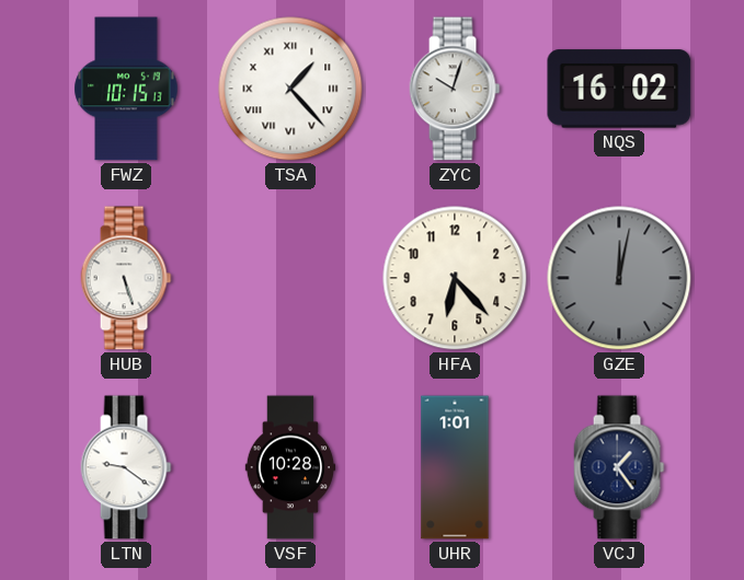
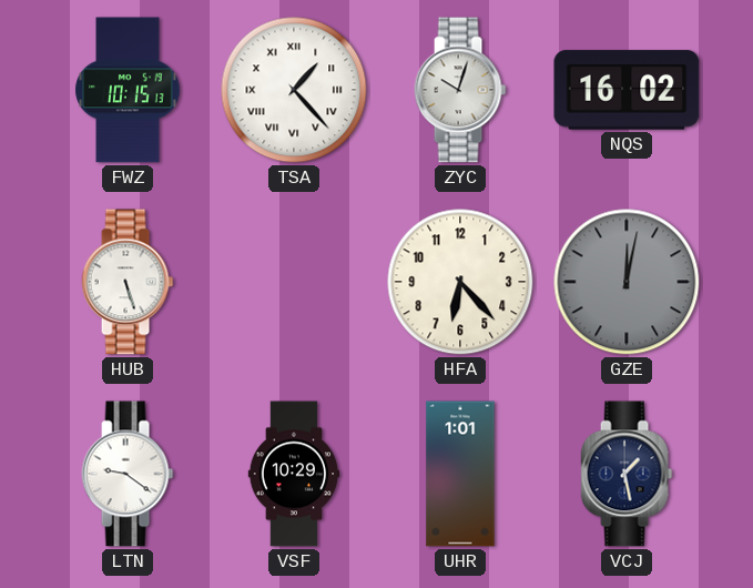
VSF: 10:28 -> 10:29
VCJ: 1:24 -> 1:28
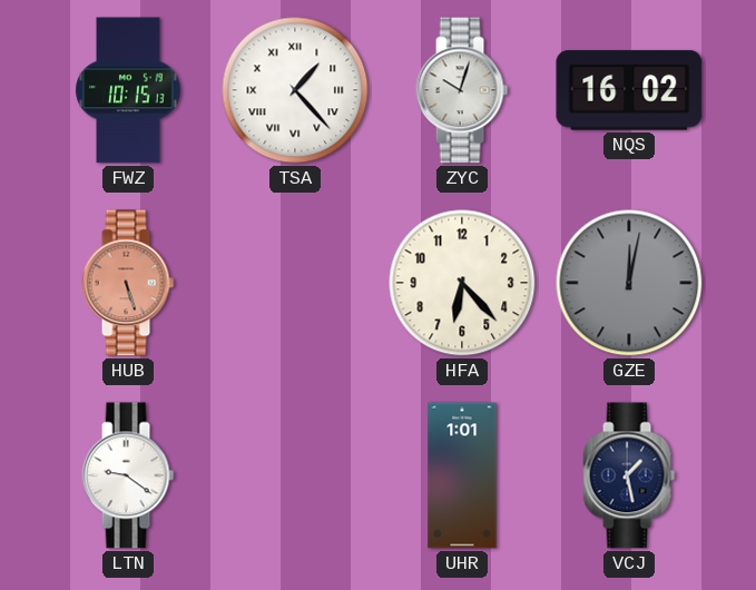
HUB dial: white -> salmon
VSF: 10:29 -> none
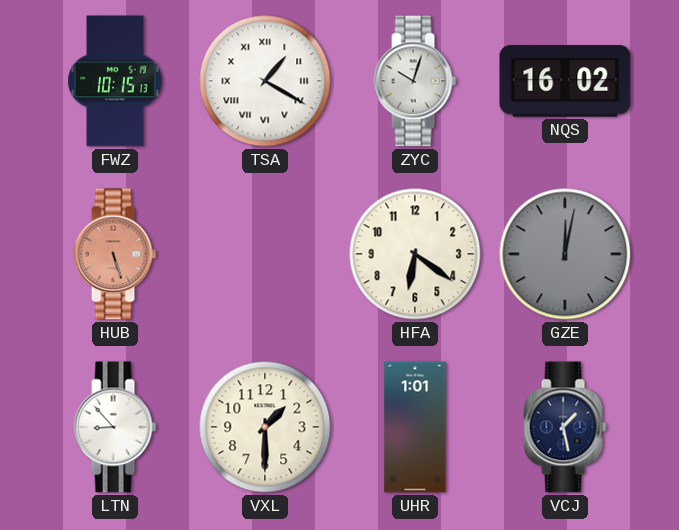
TSA: 1:23 -> 1:20
HFA: 6:23 -> 6:21
LTN: 9:21 -> 8:53
VXL: none -> 1:30
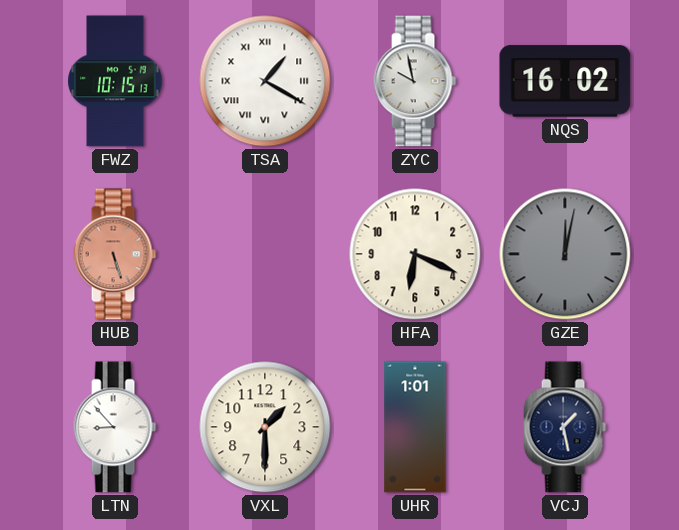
ZYC: 10:03 -> 9:58
HFA: 6:21 -> 6:19
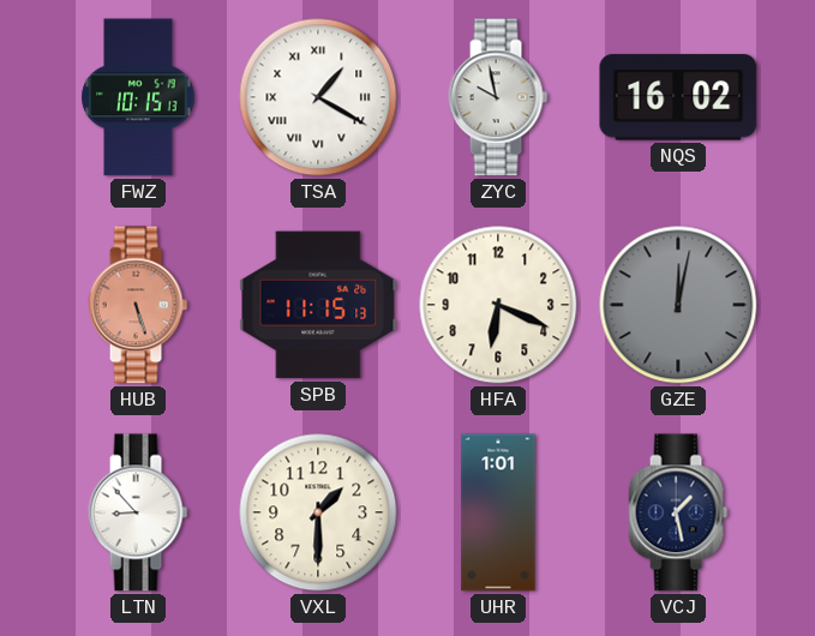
SPB: none -> 11:15
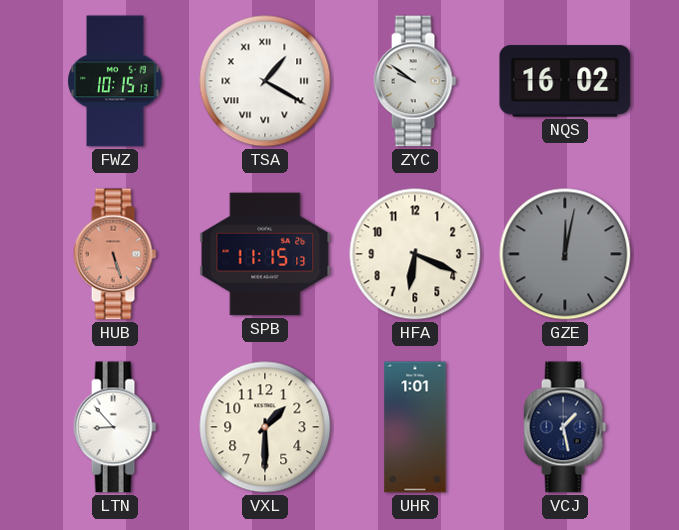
ZYC: 9:58 -> 9:51
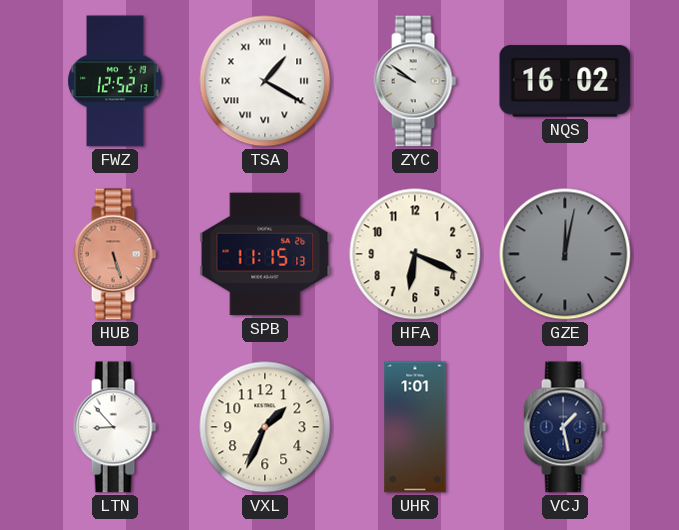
FWZ: 10:15 -> 12:52
VXL: 1:30 -> 1:34
